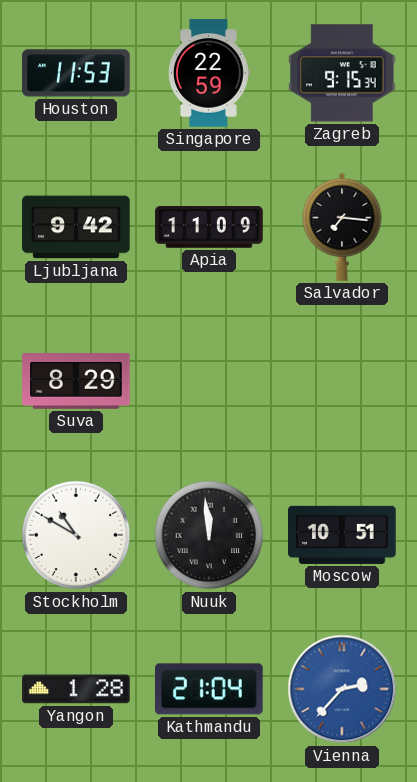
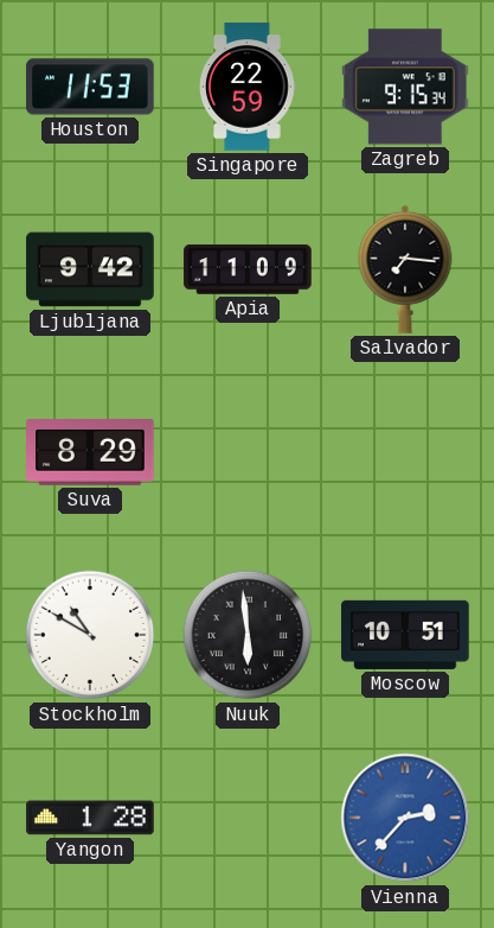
Nuuk: 11:59 -> 5:59
Kathmandu: 21:04 -> none
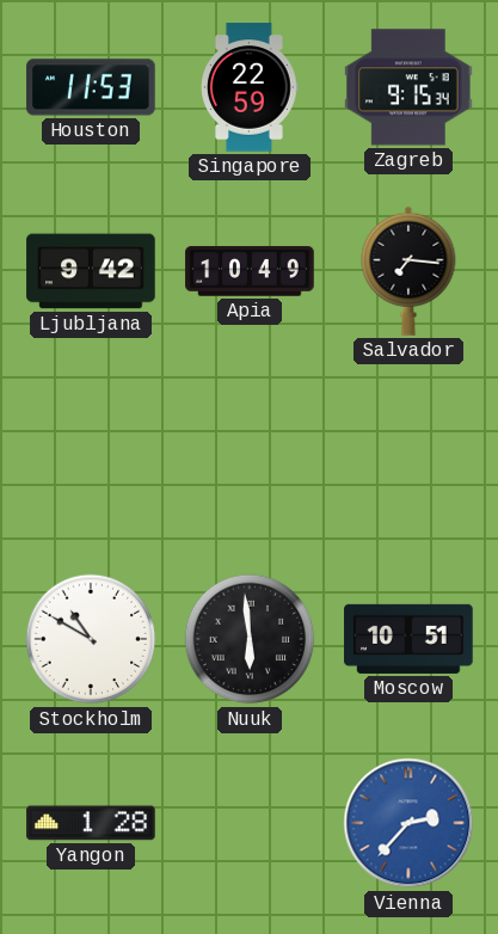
Apia: 11:09 -> 10:49
Suva: 8:29 -> none
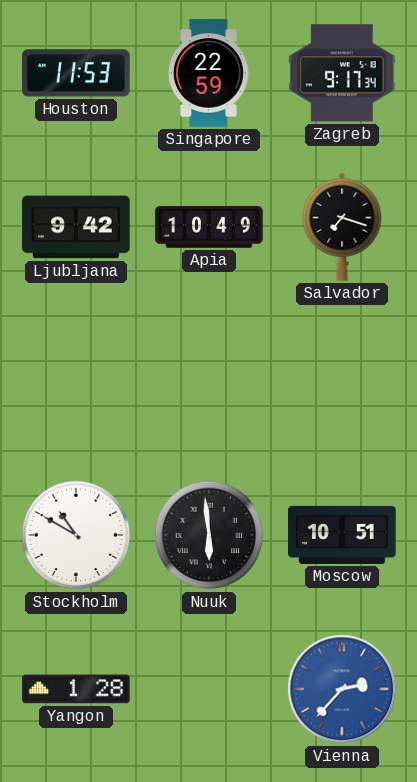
Zagreb: 9:15 -> 9:17
Salvador: 7:16 -> 7:18
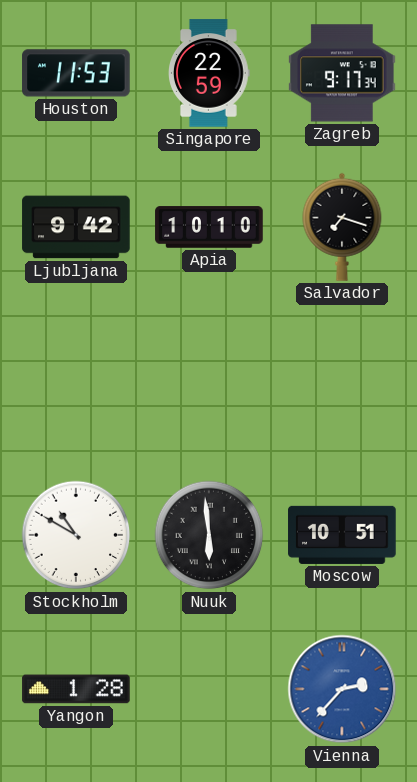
Apia: 10:49 -> 10:10
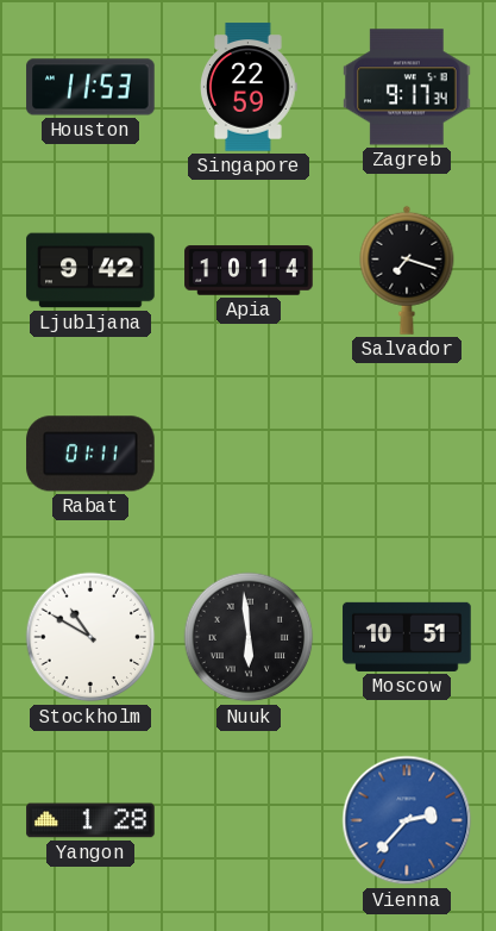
Apia: 10:10 -> 10:14
Rabat: none -> 01:11
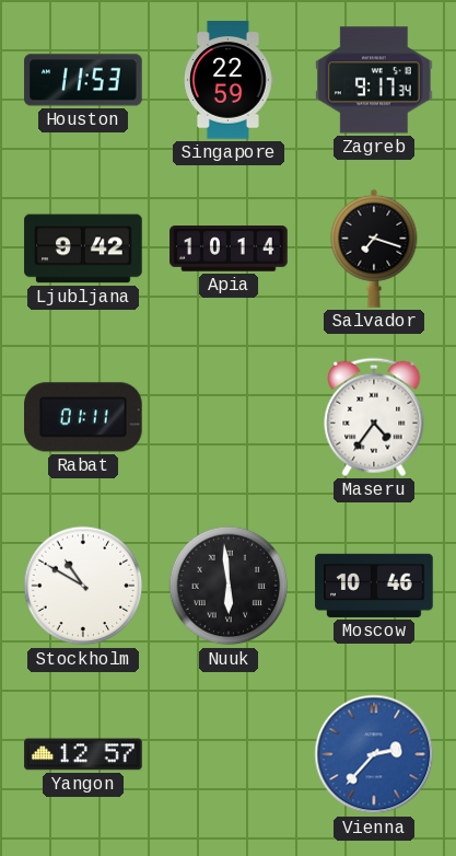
Maseru: none -> 4:36
Moscow: 10:51 -> 10:46
Yangon: 1:28 -> 12:57
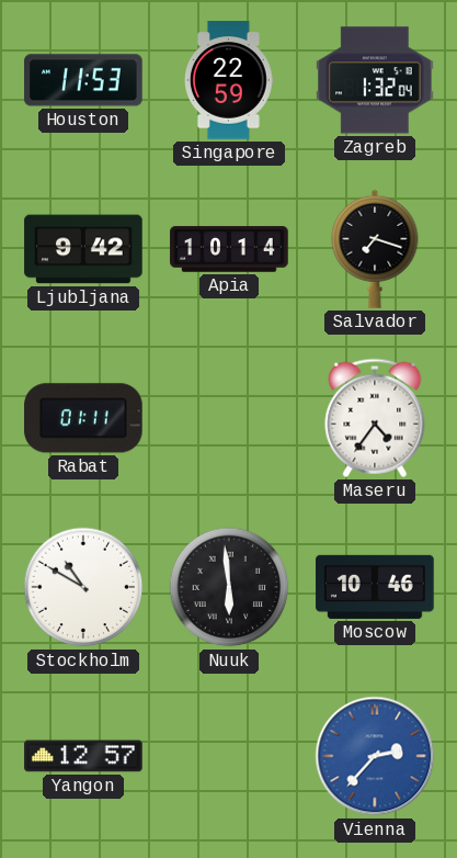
Zagreb: 9:17 -> 1:32
